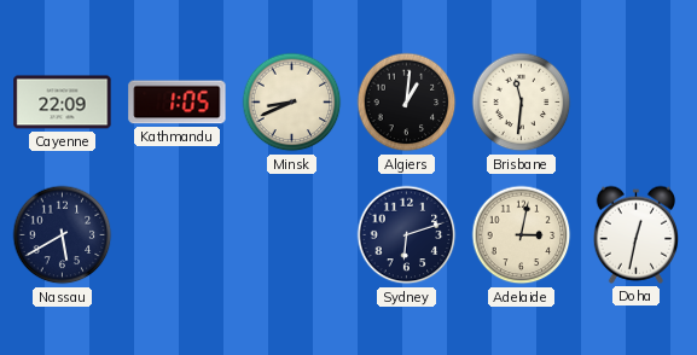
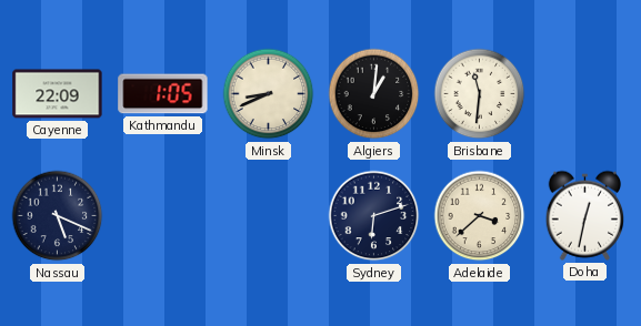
Nassau: 5:40 -> 5:19
Adelaide: 3:02 -> 3:38
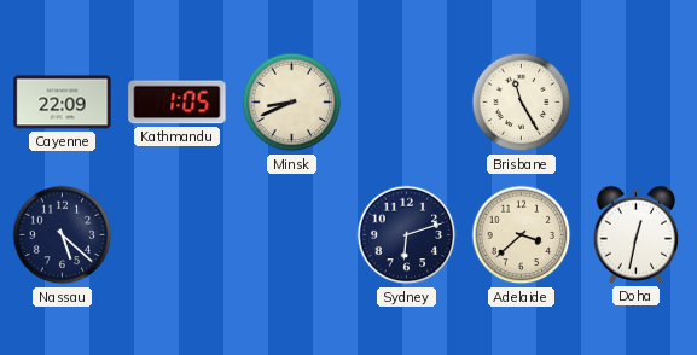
Algiers: 1:01 -> none
Brisbane: 11:31 -> 11:25
Nassau: 5:19 -> 5:22
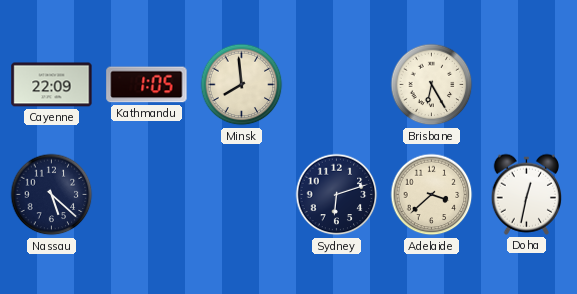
Minsk: 8:41 -> 7:59
Brisbane: 11:25 -> 6:25
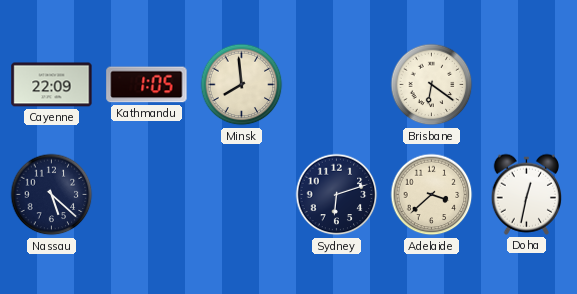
Brisbane: 6:25 -> 6:21
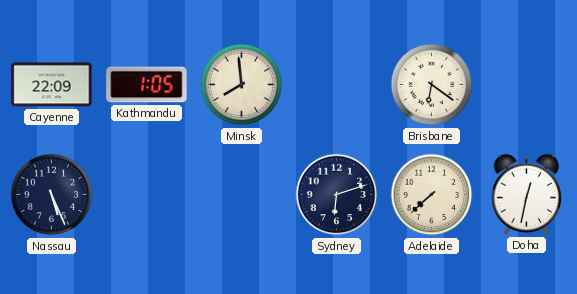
Nassau: 5:22 -> 5:26
Adelaide: 3:38 -> 7:38
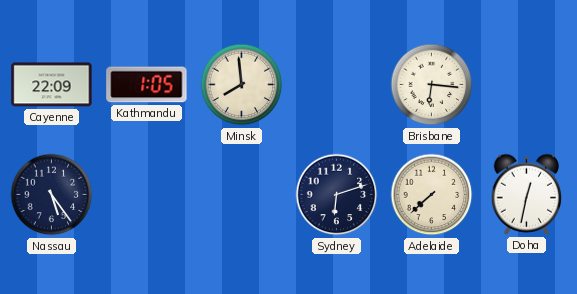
Brisbane: 6:21 -> 6:16
Nassau: 5:26 -> 5:24
